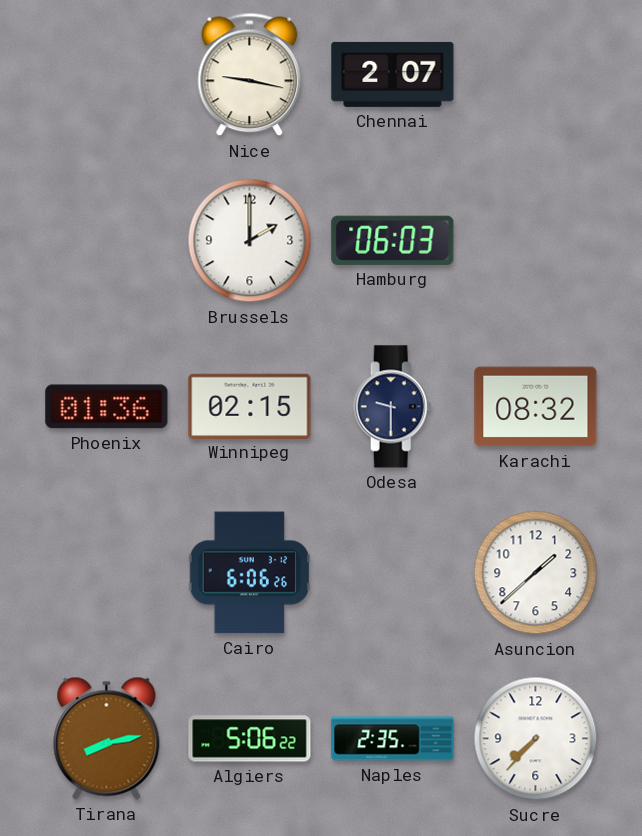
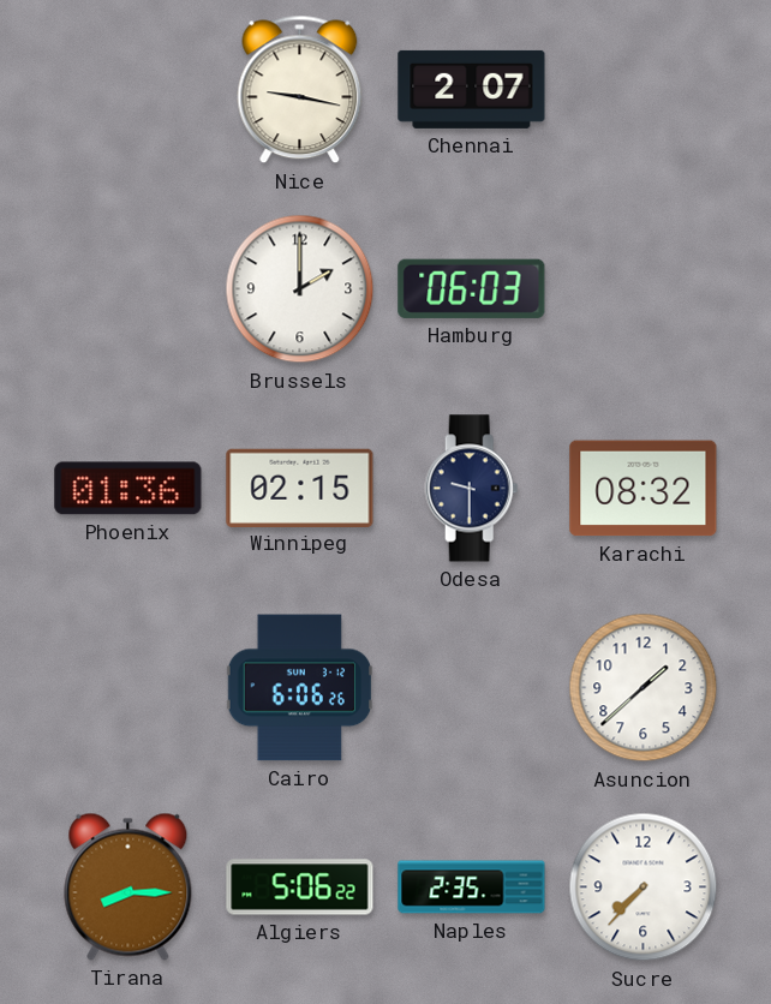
Tirana: 8:13 -> 8:15
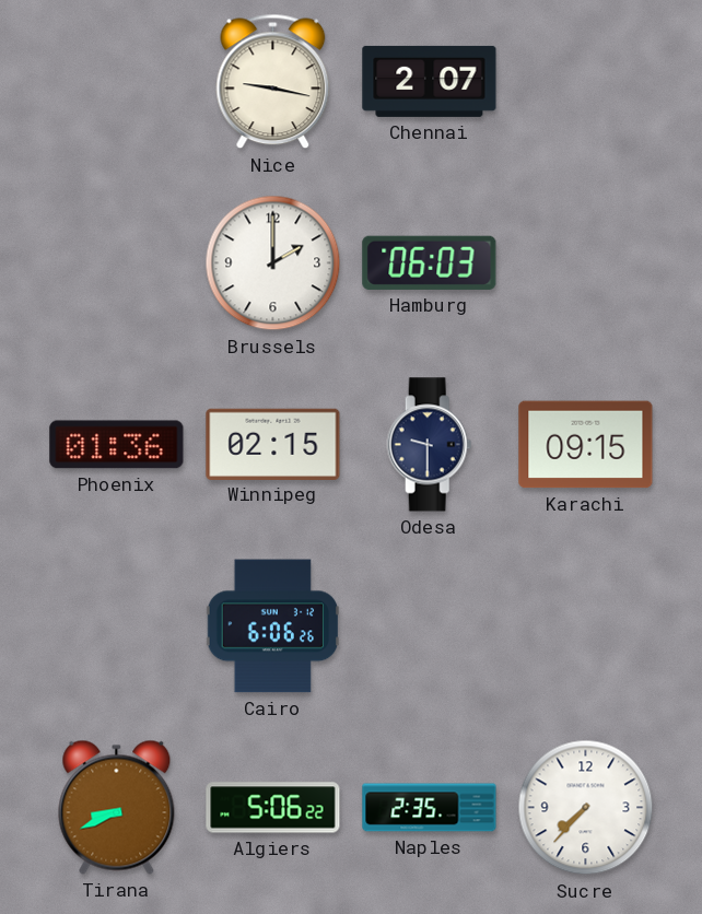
Karachi: 08:32 -> 09:15
Asuncion: 1:38 -> none
Tirana: 8:15 -> 8:41
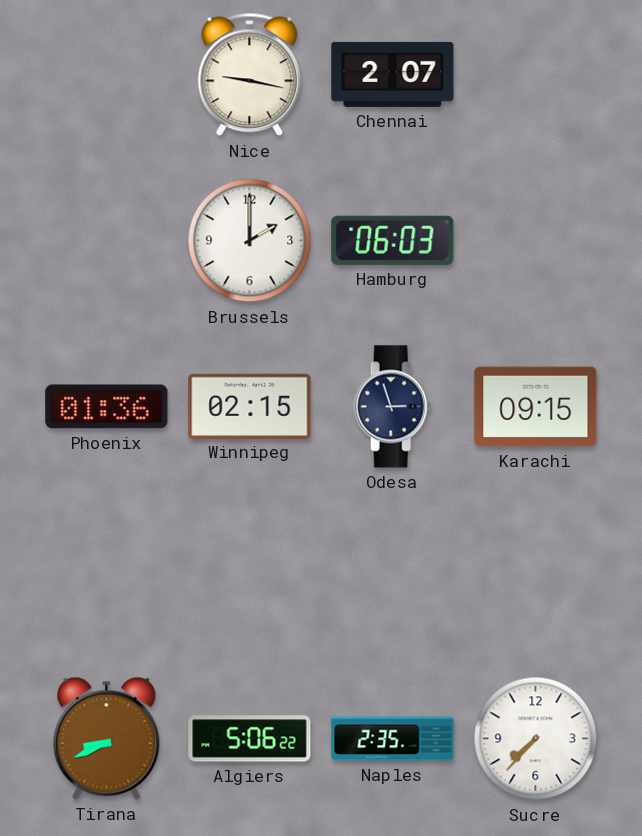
Odesa: 9:30 -> 2:57
Cairo: 6:06 -> none
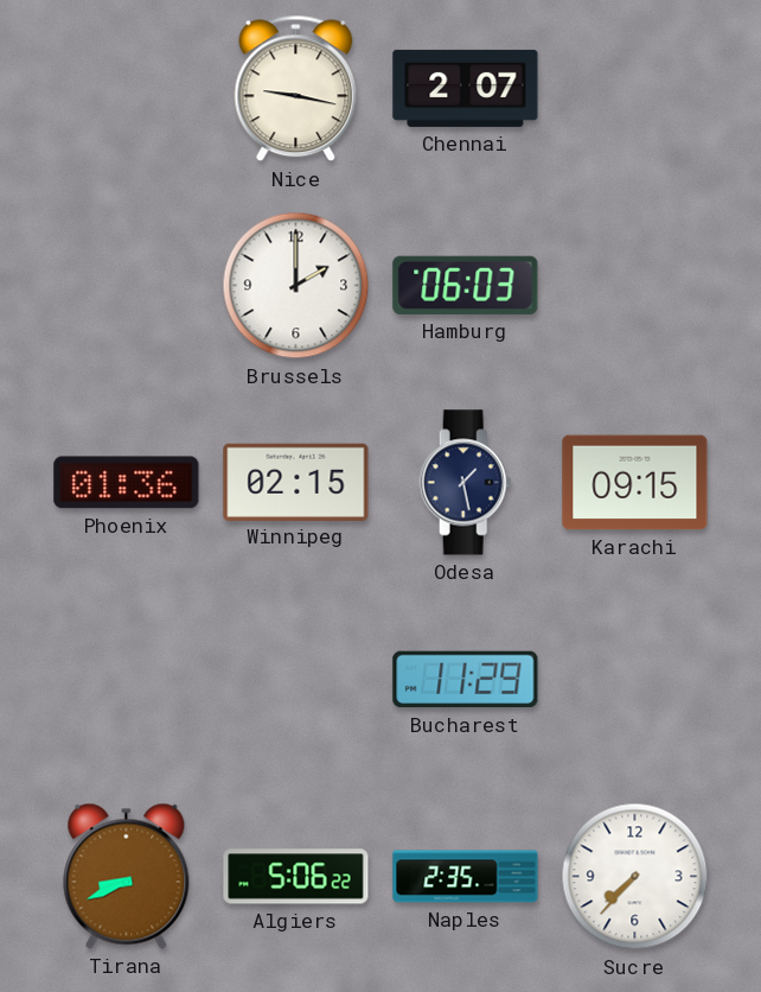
Odesa: 2:57 -> 1:28
Bucharest: none -> 11:29
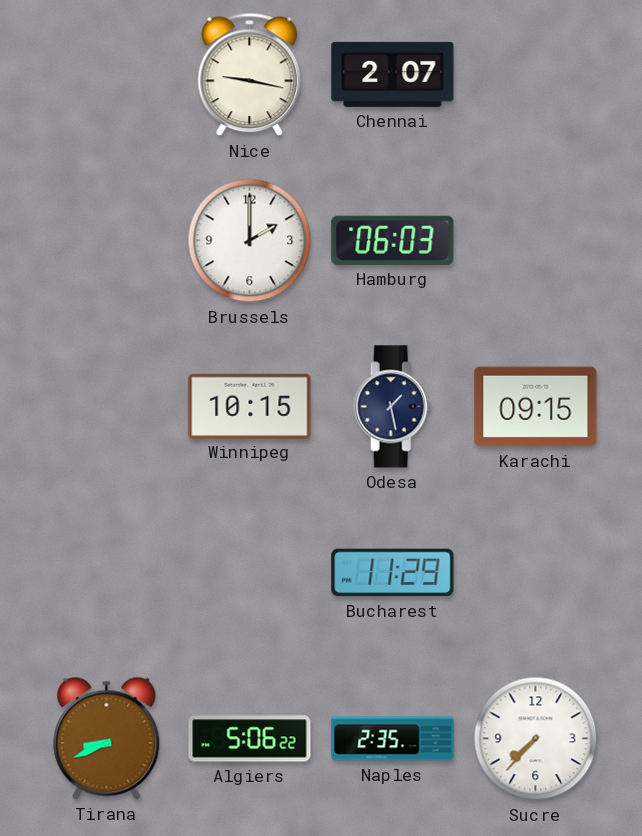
Phoenix: 01:36 -> none
Winnipeg: 02:15 -> 10:15
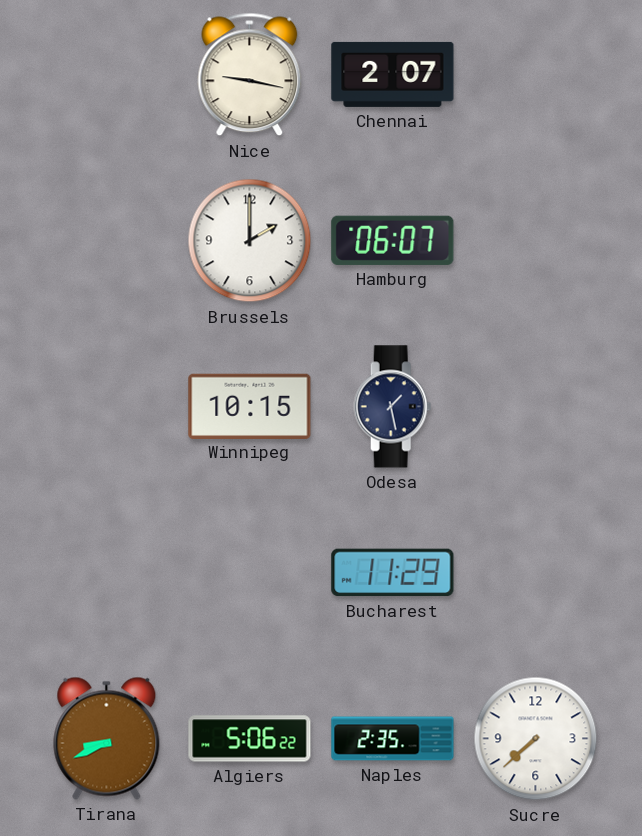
Hamburg: 06:03 -> 06:07
Karachi: 09:15 -> none
Sucre: 7:37 -> 7:38
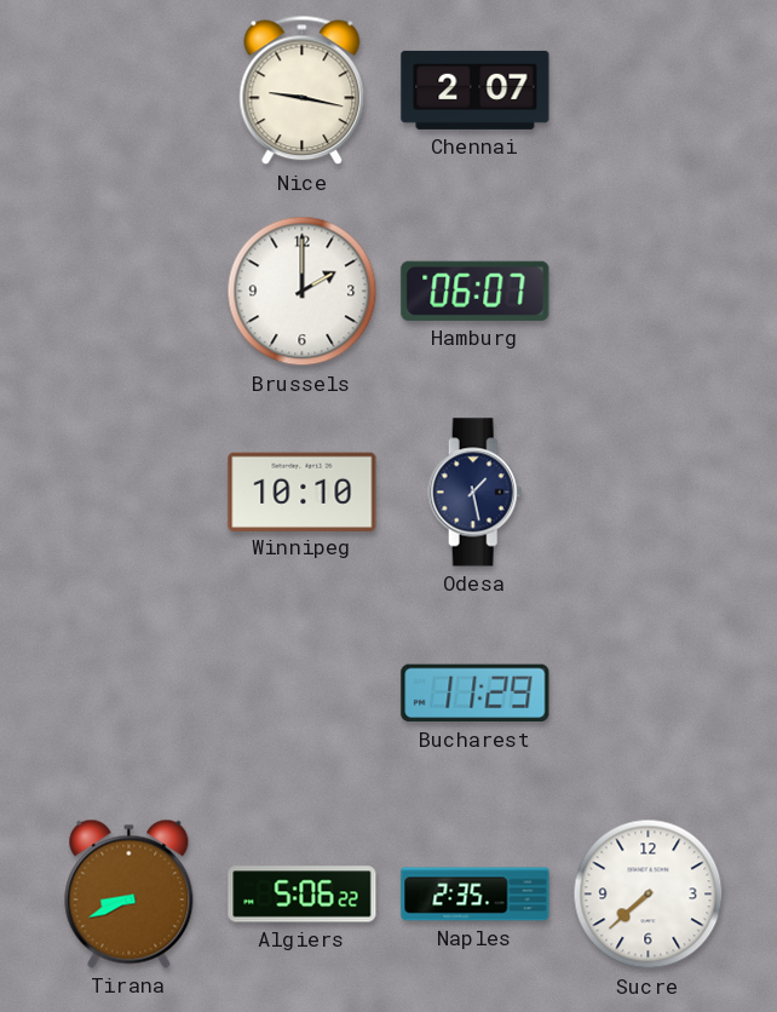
Winnipeg: 10:15 -> 10:10
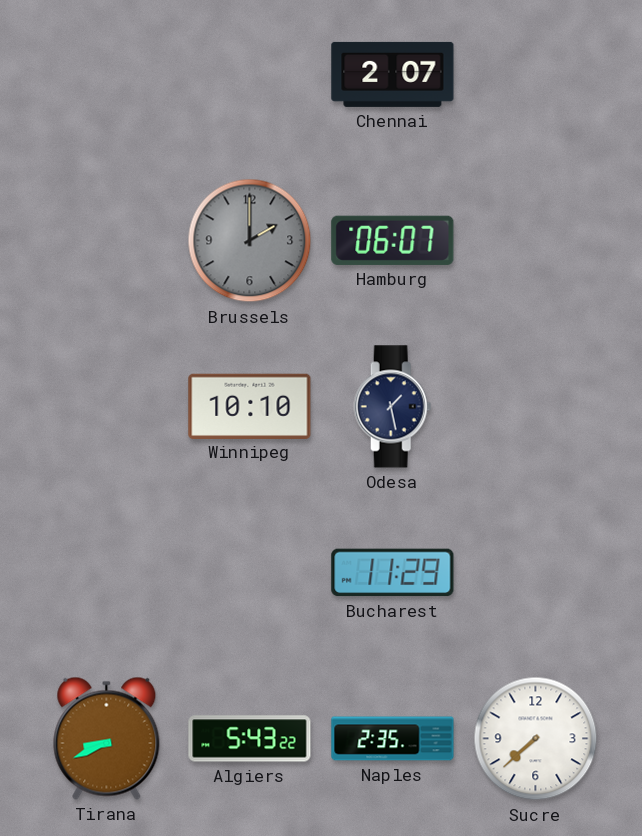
Nice: 9:17 -> none
Brussels dial: white -> grey
Algiers: 5:06 -> 5:43
